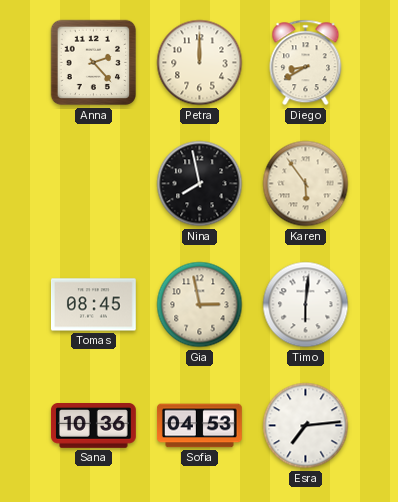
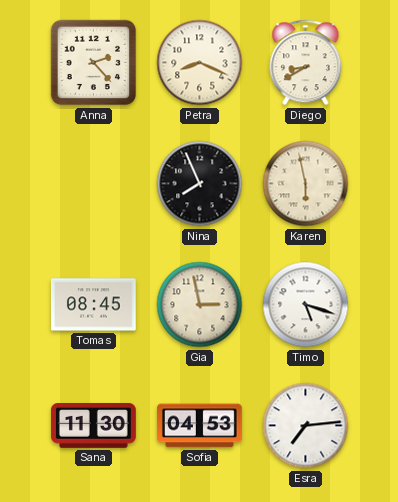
Petra: 12:00 -> 8:19
Nina: 7:58 -> 7:56
Karen: 5:54 -> 5:58
Timo: 6:01 -> 5:18
Sana: 10:36 -> 11:30
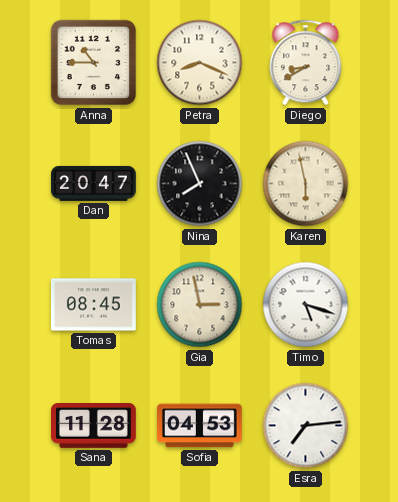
Anna: 2:23 -> 10:45
Dan: none -> 20:47
Sana: 11:30 -> 11:28
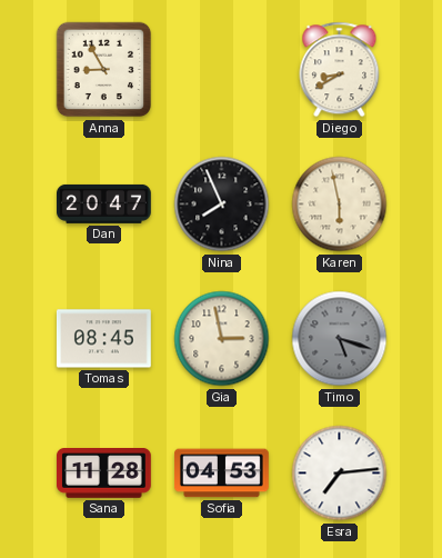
Anna: 10:45 -> 8:55
Petra: 8:19 -> none
Timo dial: white -> grey
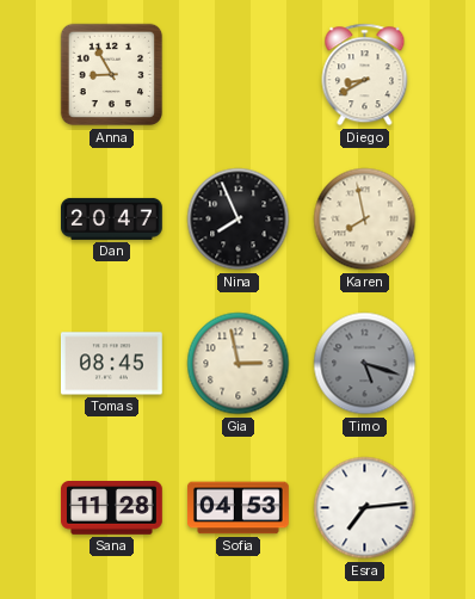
Karen: 5:58 -> 7:58
